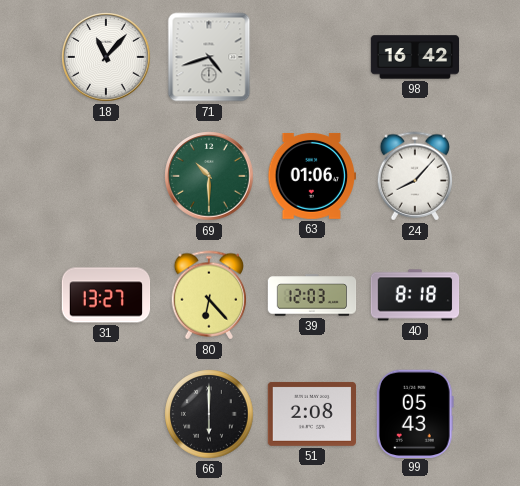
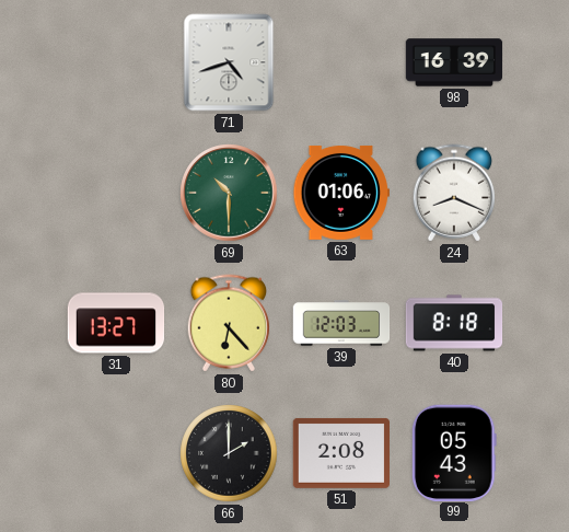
18: 11:07 -> none
98: 16:42 -> 16:39
24: 8:07 -> 8:19
66: 6:00 -> 2:00
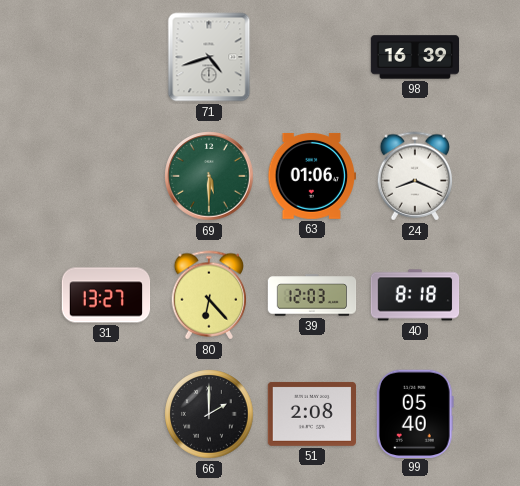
69: 10:30 -> 5:30
99: 05:43 -> 05:40
